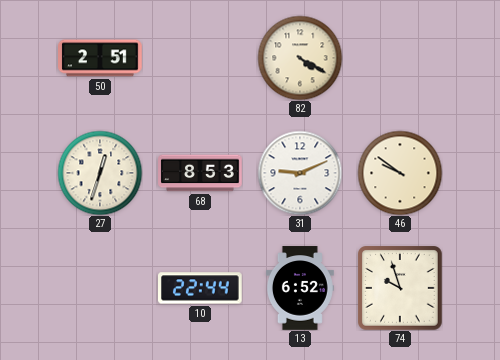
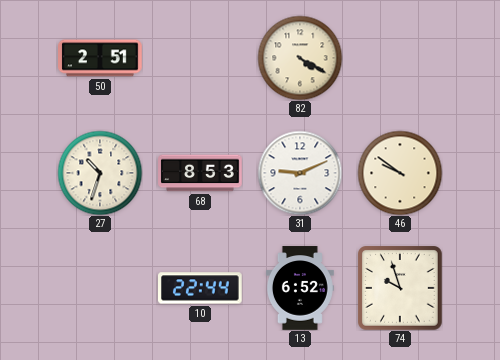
27: 12:33 -> 10:33
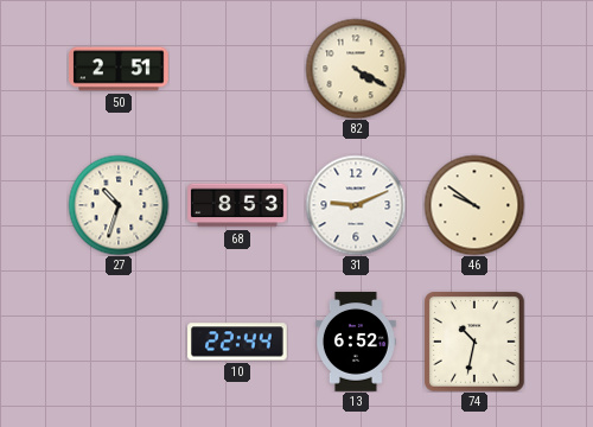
74: 9:57 -> 10:32
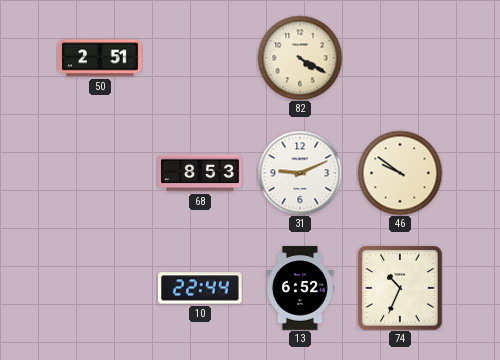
27: 10:33 -> none
74: 10:32 -> 10:34
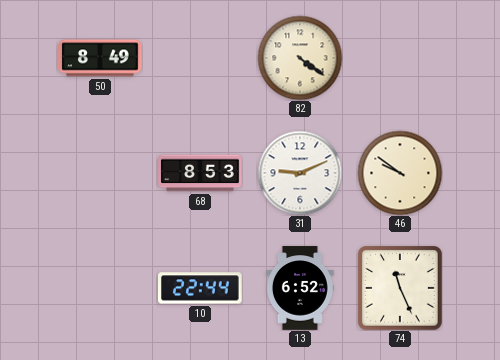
50: 2:51 -> 8:49
82: 4:20 -> 4:21
74: 10:34 -> 11:26
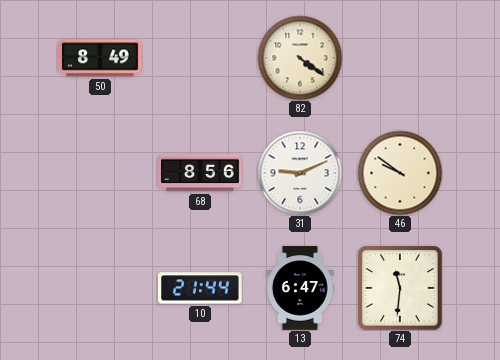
68: 8:53 -> 8:56
10: 22:44 -> 21:44
13: 6:52 -> 6:47
74: 11:26 -> 11:31
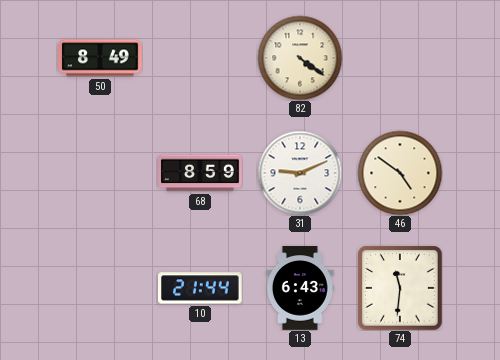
68: 8:56 -> 8:59
46: 9:51 -> 4:51
13: 6:47 -> 6:43
